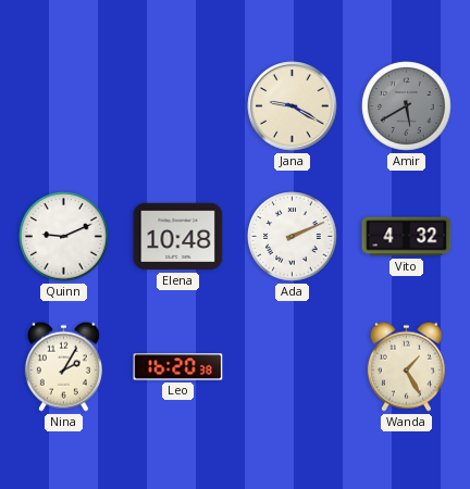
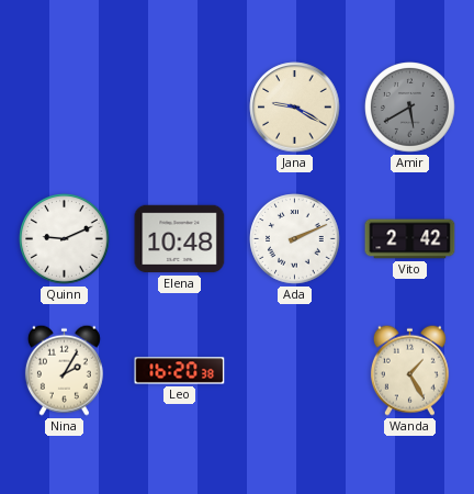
Vito: 4:32 -> 2:42
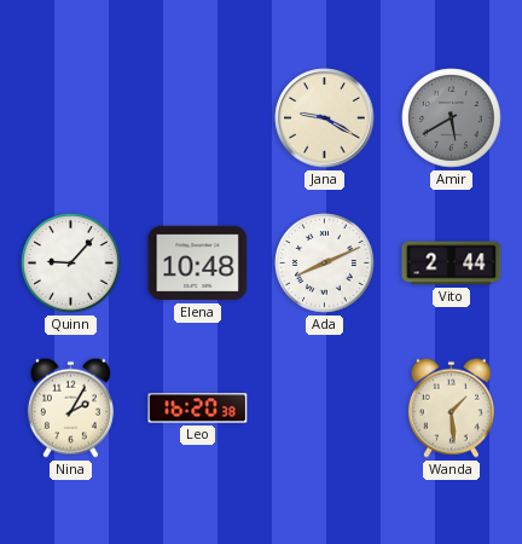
Quinn: 9:11 -> 9:07
Ada: 2:11 -> 8:11
Vito: 2:42 -> 2:44
Wanda: 1:25 -> 1:29
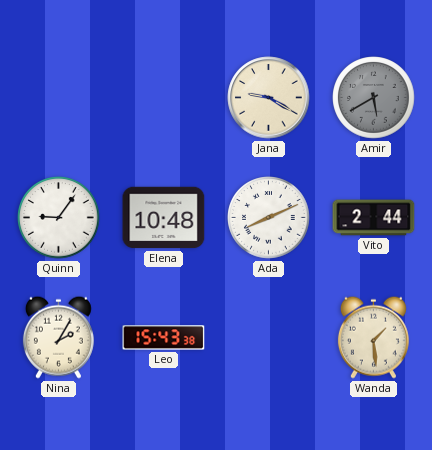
Quinn: 9:07 -> 9:06
Leo: 16:20 -> 15:43
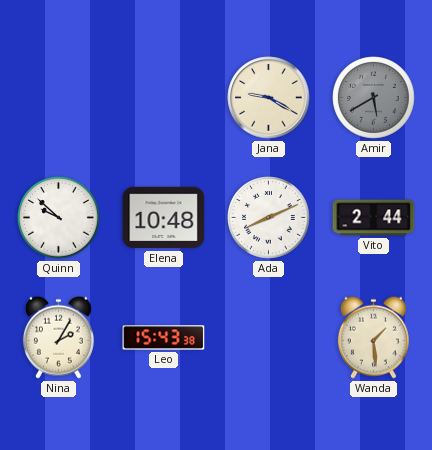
Quinn: 9:06 -> 9:52
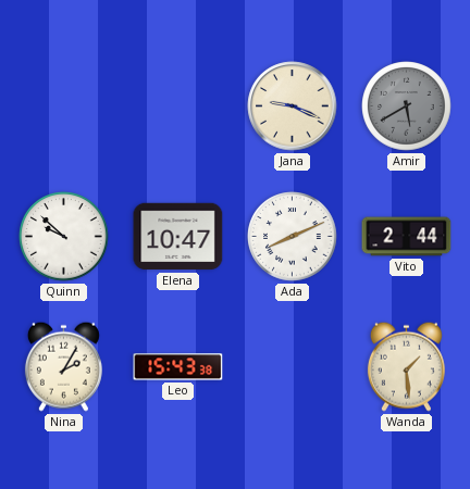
Jana: 9:20 -> 9:19
Elena: 10:48 -> 10:47
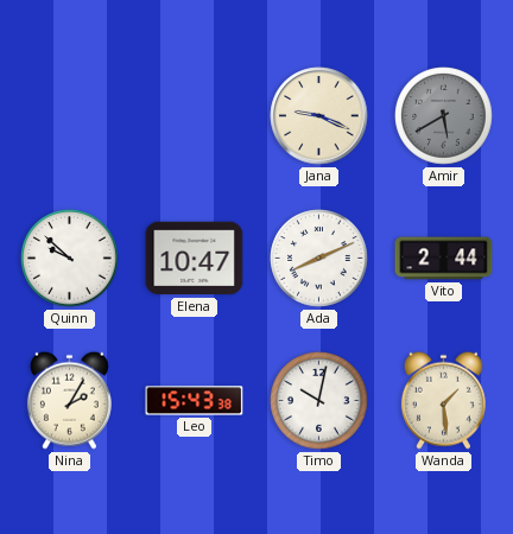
Timo: none -> 10:02
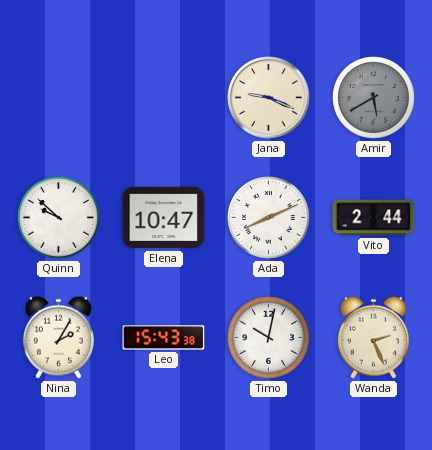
Wanda: 1:29 -> 2:26
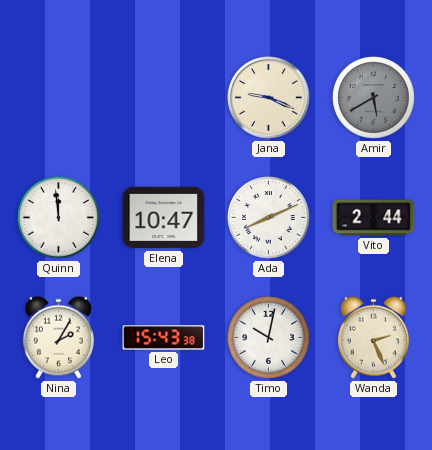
Quinn: 9:52 -> 11:59
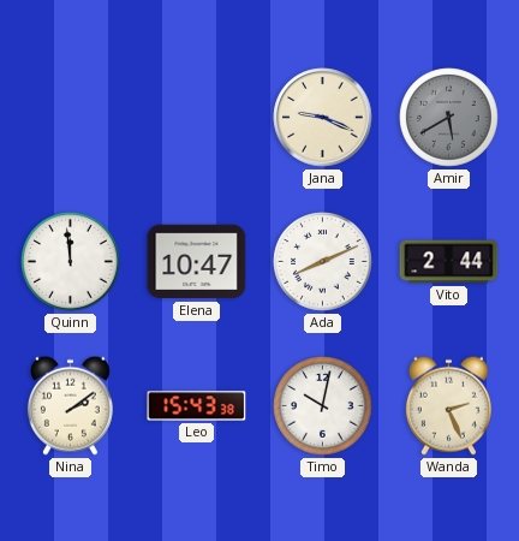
Nina: 2:05 -> 2:09
